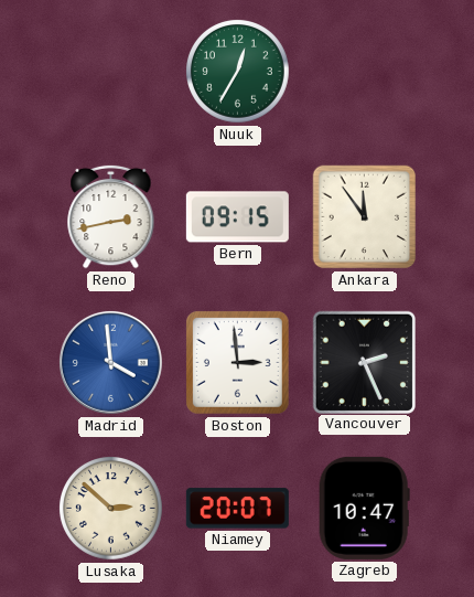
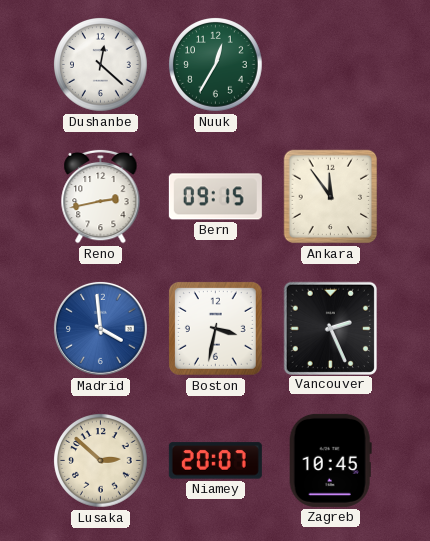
Dushanbe: none -> 12:22
Boston: 2:59 -> 3:32
Zagreb: 10:47 -> 10:45
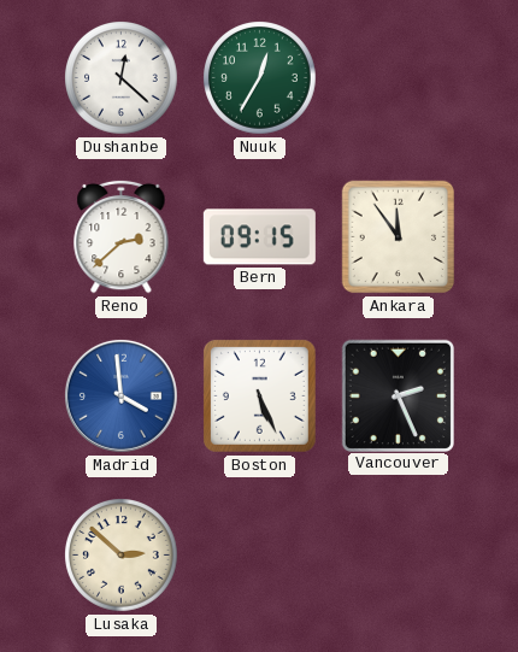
Reno: 2:43 -> 2:38
Boston: 3:32 -> 5:26
Niamey: 20:07 -> none
Zagreb: 10:45 -> none
